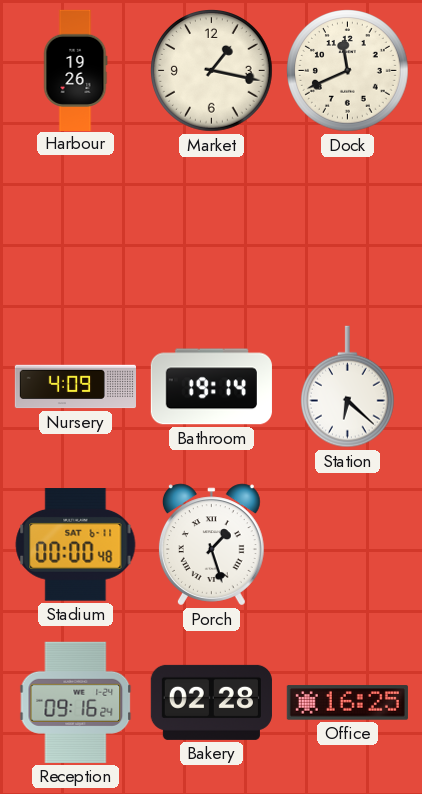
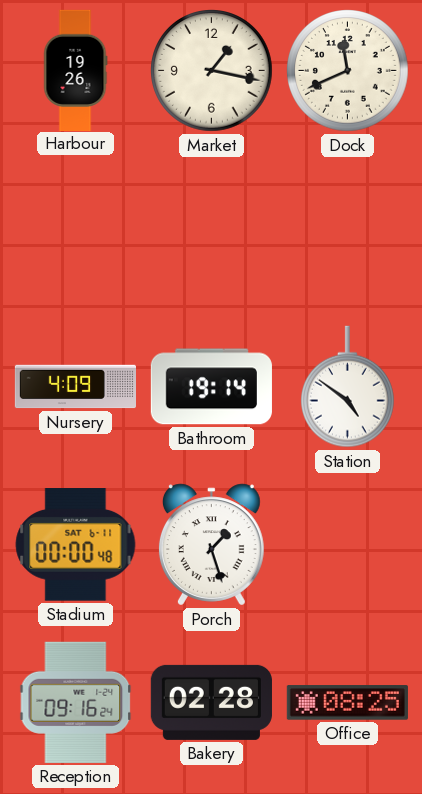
Station: 6:22 -> 4:51
Office: 16:25 -> 08:25
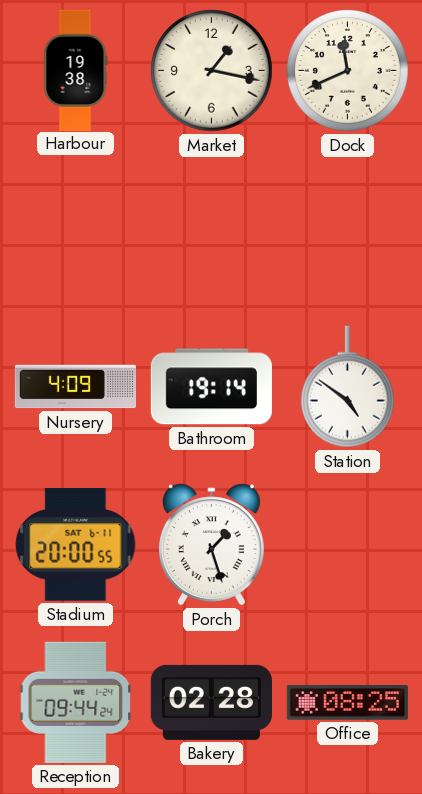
Harbour: 19:26 -> 19:38
Stadium: 00:00 -> 20:00
Reception: 09:16 -> 09:44
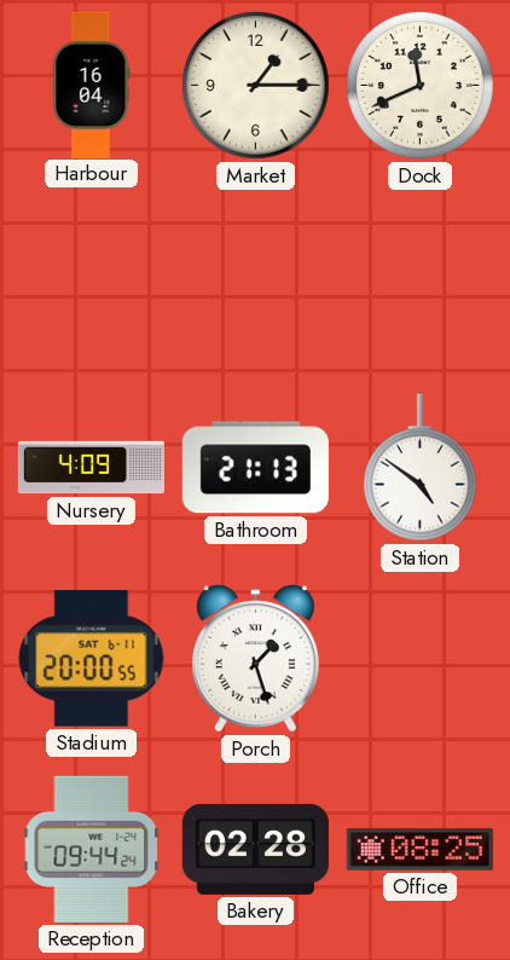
Harbour: 19:38 -> 16:04
Market: 1:17 -> 1:15
Bathroom: 19:14 -> 21:13
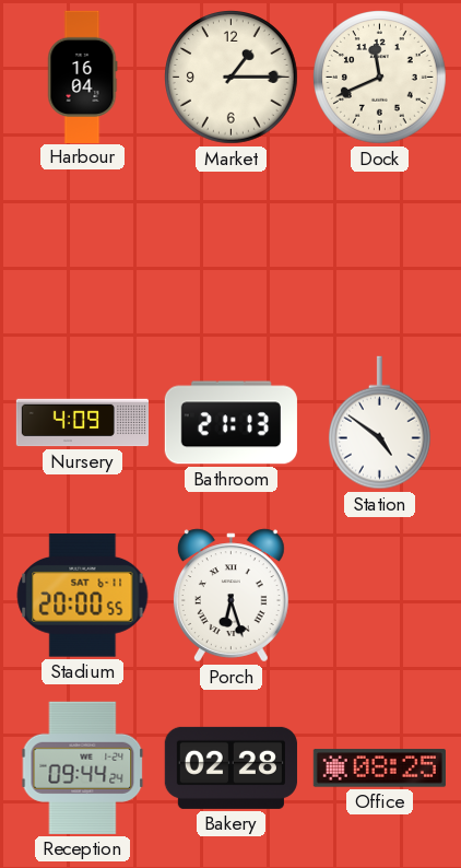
Porch: 1:27 -> 6:27
